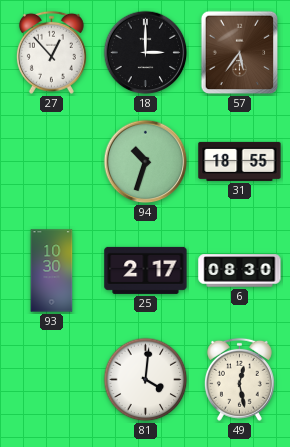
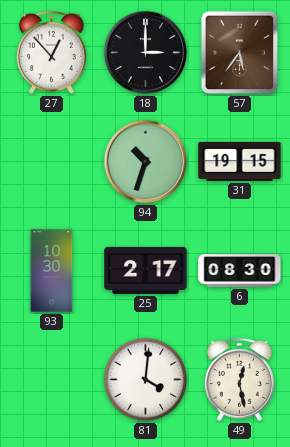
31: 18:55 -> 19:15
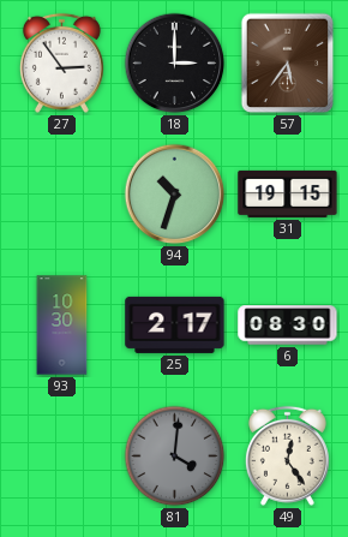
27: 12:53 -> 2:54
81 dial: white -> grey
49: 12:28 -> 12:24
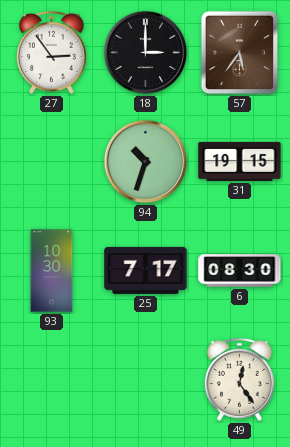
25: 2:17 -> 7:17
81: 4:01 -> none
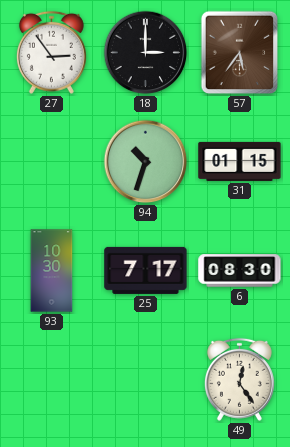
31: 19:15 -> 01:15
